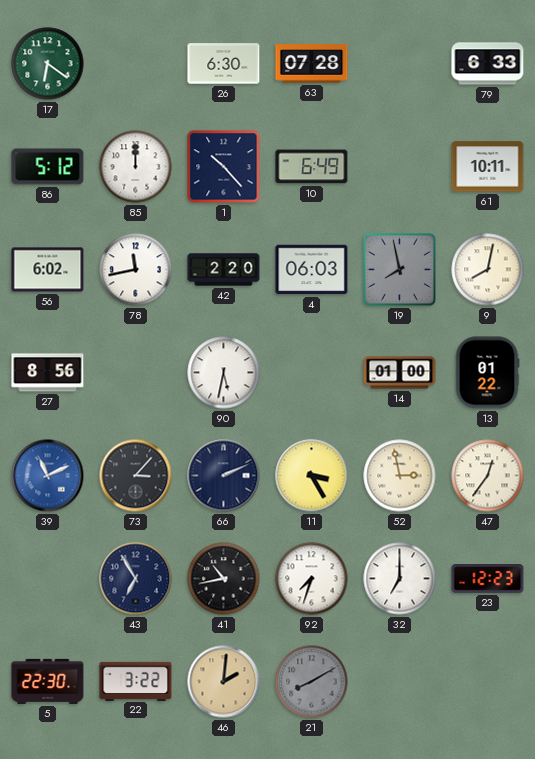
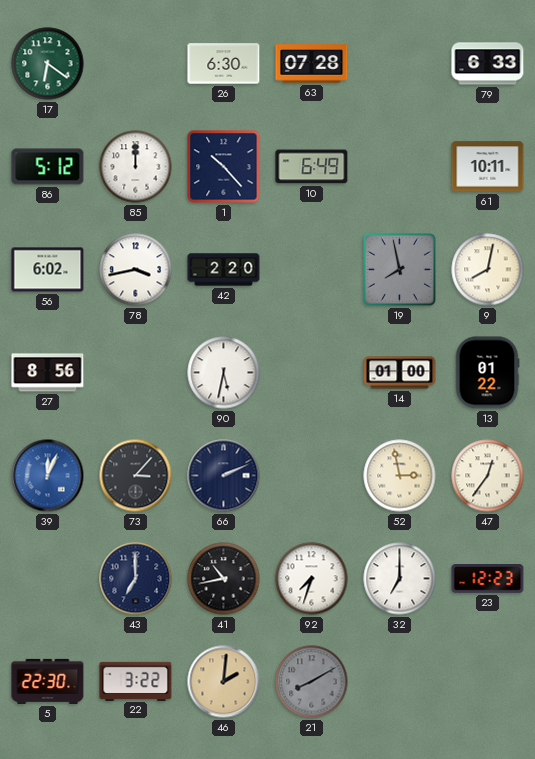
78: 11:43 -> 3:43
4: 06:03 -> none
39: 11:11 -> 12:04
11: 3:25 -> none
43: 6:55 -> 7:00
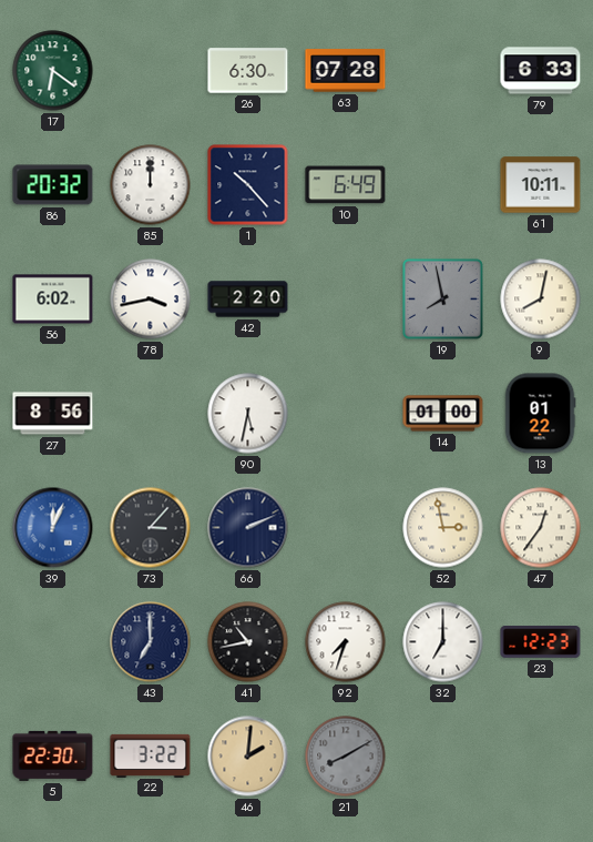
86: 5:12 -> 20:32
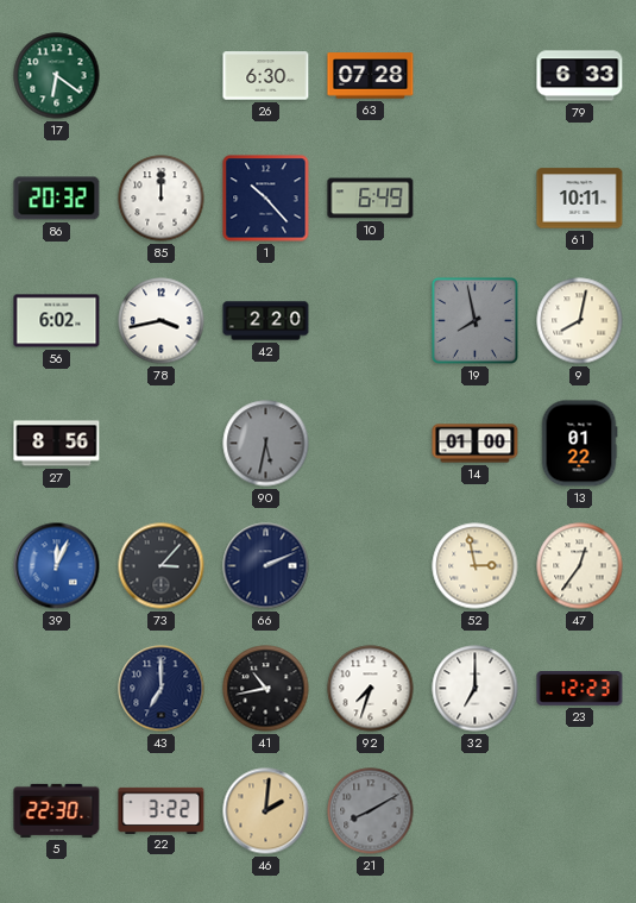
90 dial: white -> grey
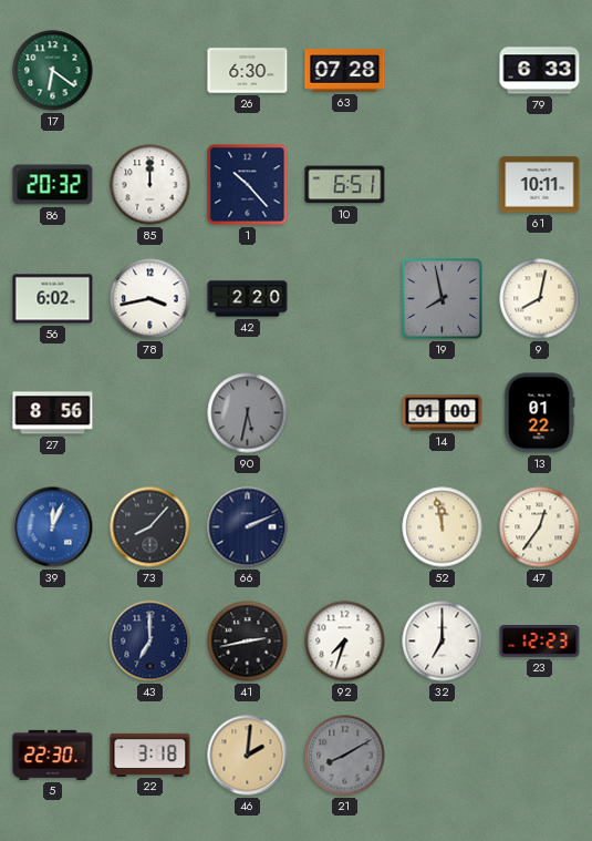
10: 6:49 -> 6:51
73: 3:07 -> 8:07
52: 2:58 -> 11:58
41: 10:43 -> 2:43
22: 3:22 -> 3:18
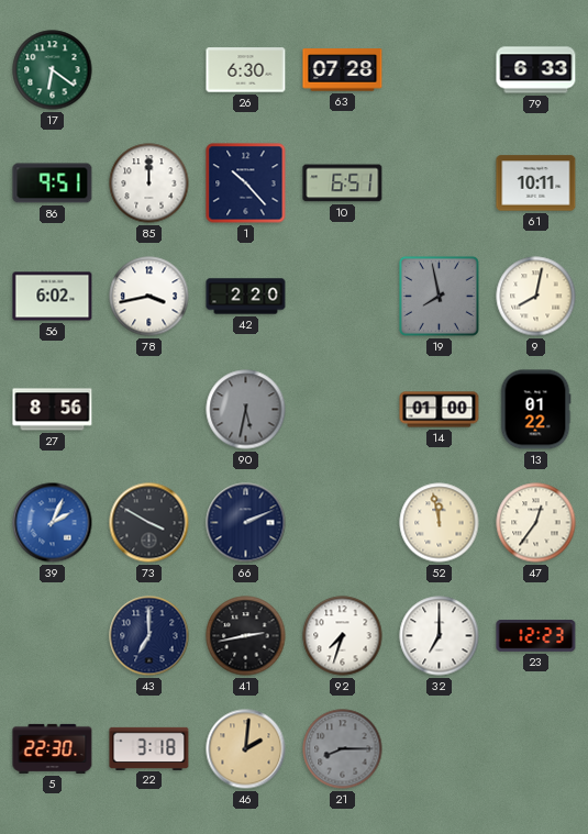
86: 20:32 -> 9:51
39: 12:04 -> 2:04
73: 8:07 -> 3:50
21: 8:10 -> 8:15
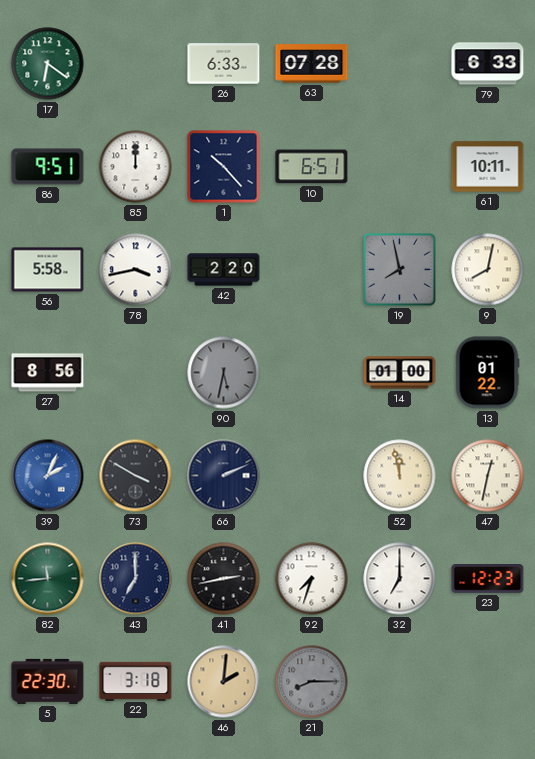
26: 6:30 -> 6:33
56: 6:02 -> 5:58
47: 12:36 -> 12:32
82: none -> 11:44
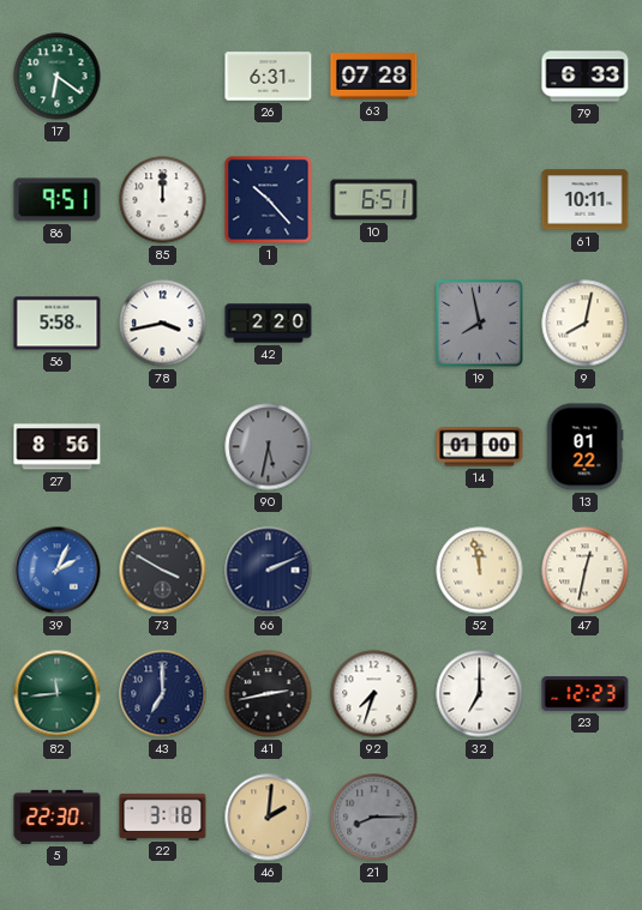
26: 6:33 -> 6:31
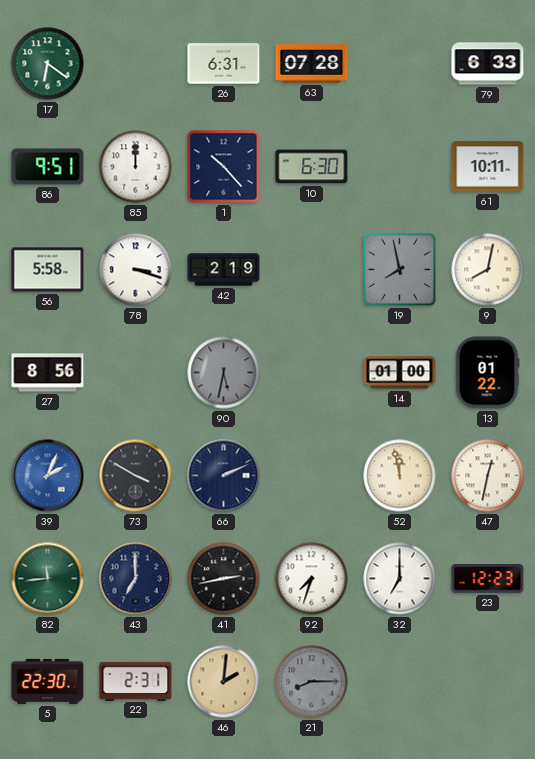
10: 6:51 -> 6:30
78: 3:43 -> 3:18
42: 2:20 -> 2:19
22: 3:18 -> 2:31
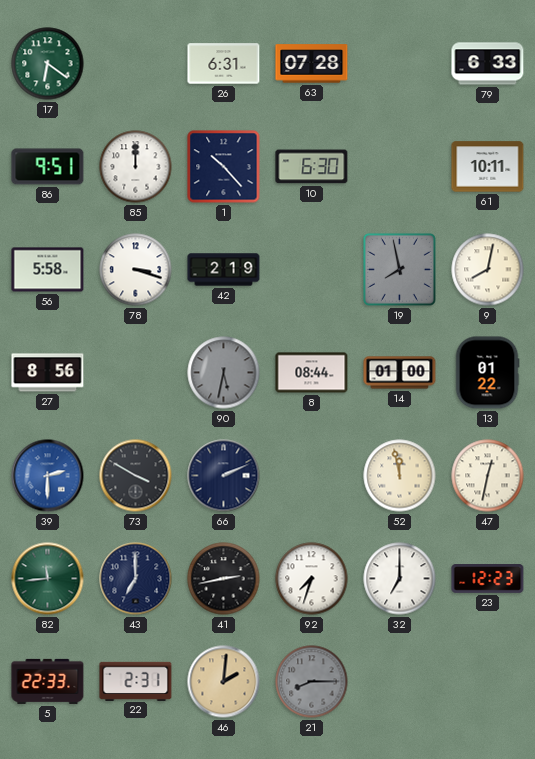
8: none -> 08:44
39: 2:04 -> 2:30
5: 22:30 -> 22:33
